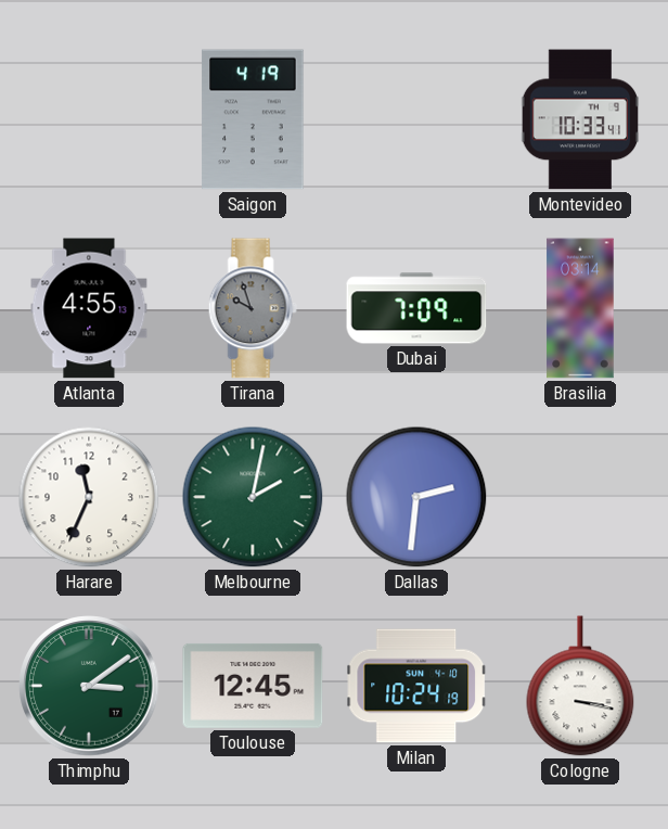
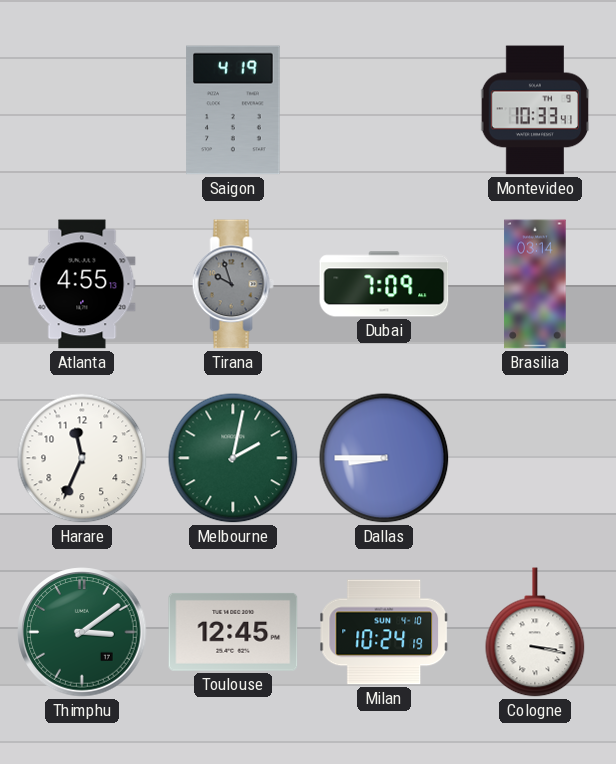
Dallas: 2:31 -> 8:45
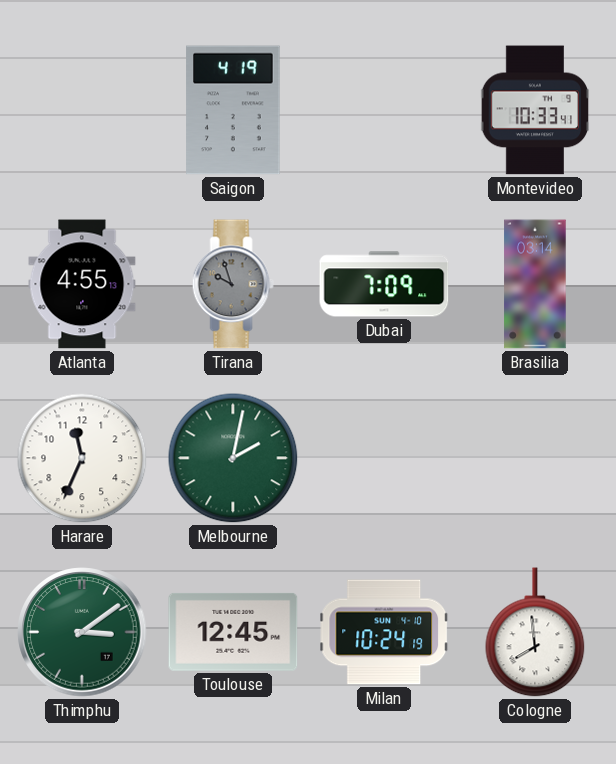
Dallas: 8:45 -> none
Cologne: 3:17 -> 7:59
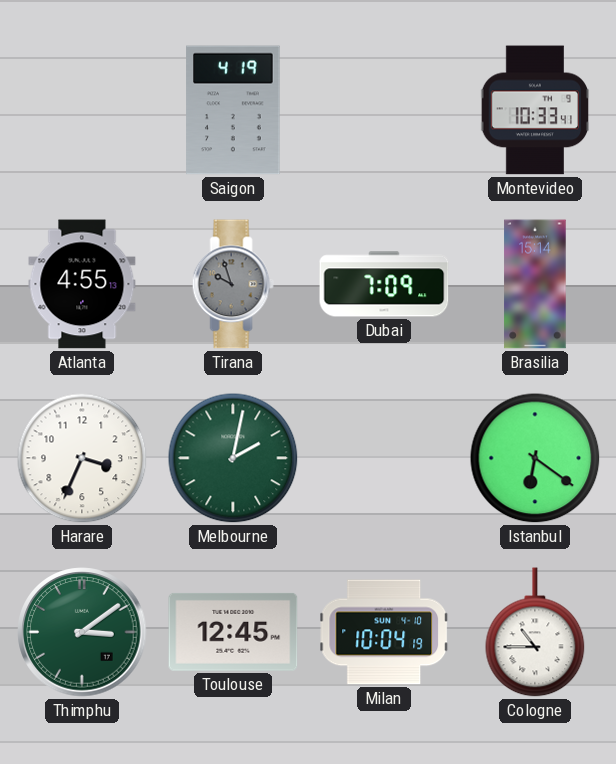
Brasilia: 03:14 -> 15:14
Harare: 11:34 -> 3:34
Istanbul: none -> 6:21
Milan: 10:24 -> 10:04
Cologne: 7:59 -> 10:45
